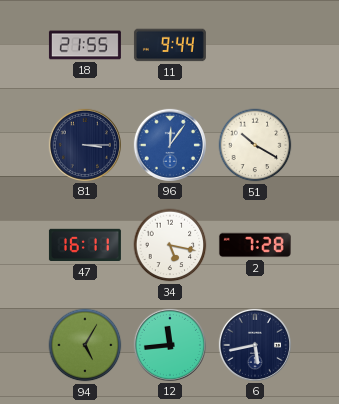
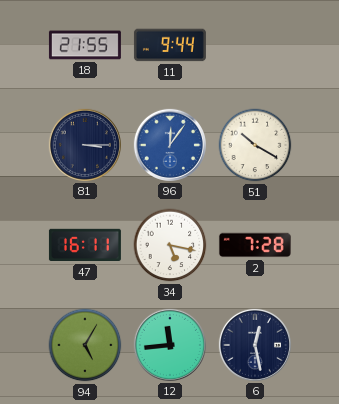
6: 5:43 -> 12:28
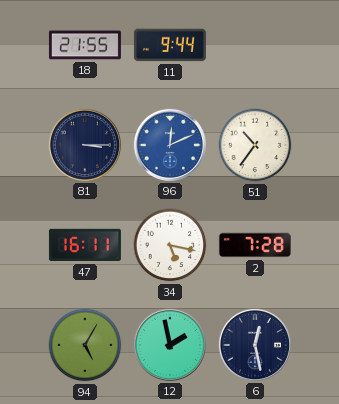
96: 12:06 -> 12:11
51: 10:20 -> 10:36
12: 11:44 -> 1:58
